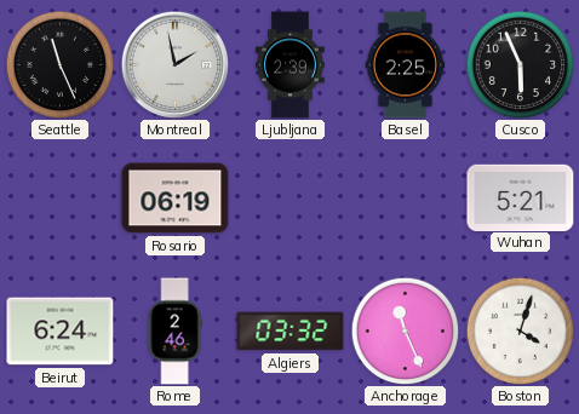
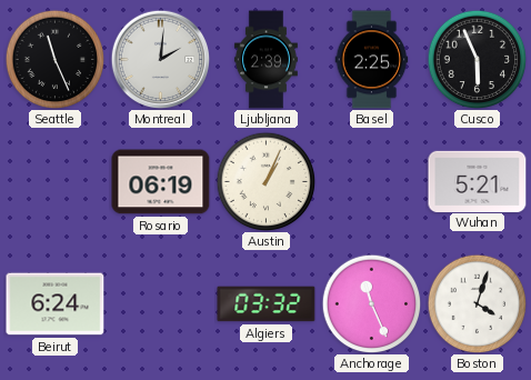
Montreal: 1:58 -> 2:01
Austin: none -> 1:04
Rome: 2:46 -> none
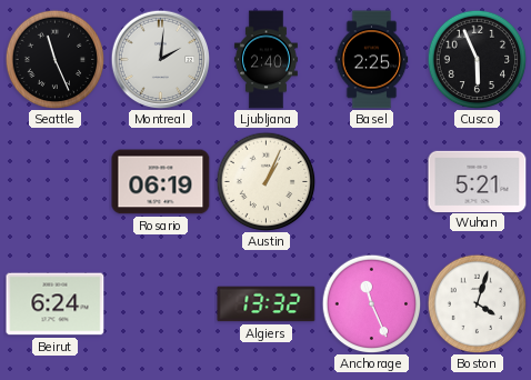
Ljubljana: 2:39 -> 2:40
Algiers: 03:32 -> 13:32
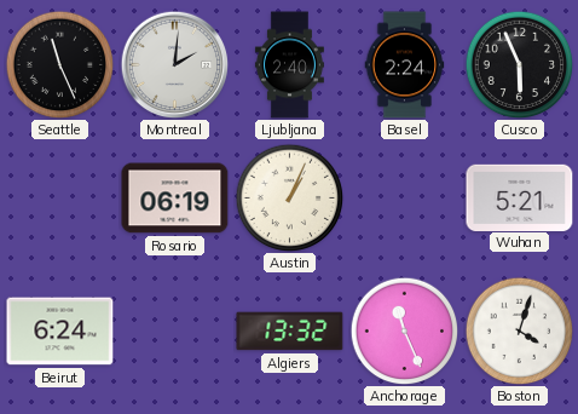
Basel: 2:25 -> 2:24
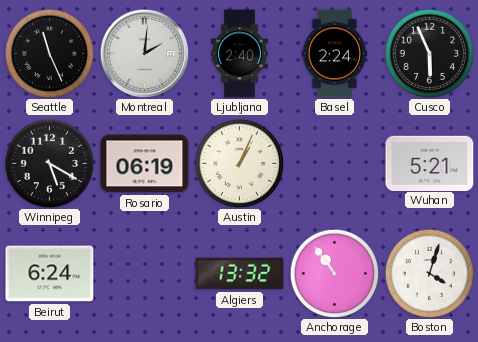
Winnipeg: none -> 5:20
Anchorage: 11:26 -> 10:54
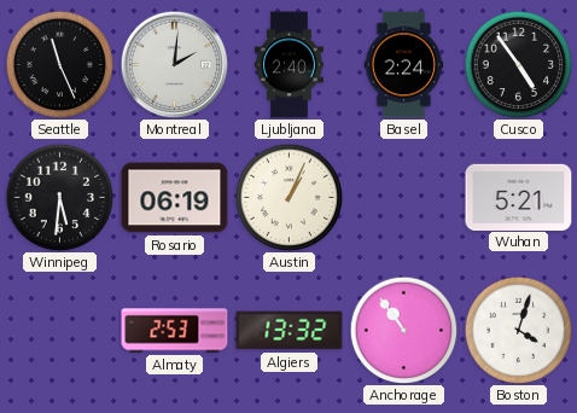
Cusco: 5:56 -> 4:54
Winnipeg: 5:20 -> 5:31
Beirut: 6:24 -> none
Almaty: none -> 2:53
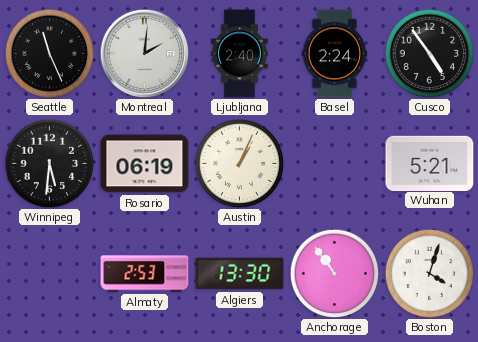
Algiers: 13:32 -> 13:30
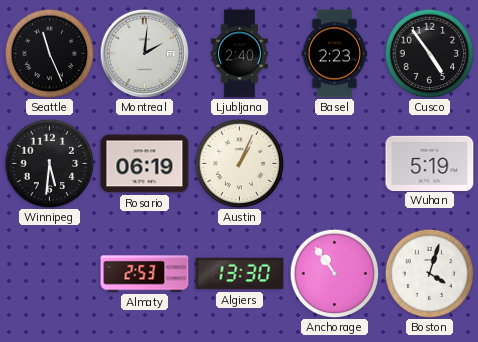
Basel: 2:24 -> 2:23
Wuhan: 5:21 -> 5:19
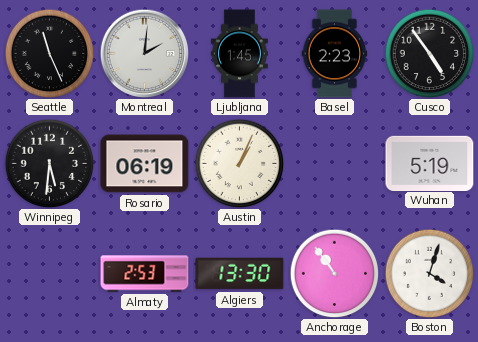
Ljubljana: 2:40 -> 1:45
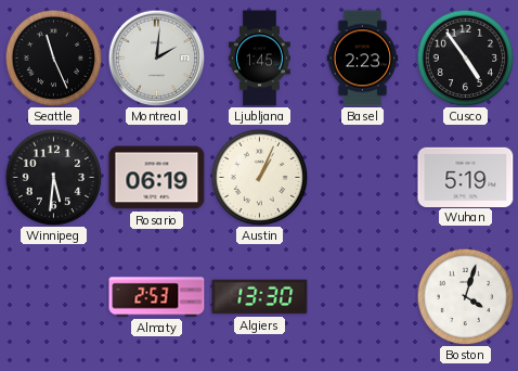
Anchorage: 10:54 -> none
